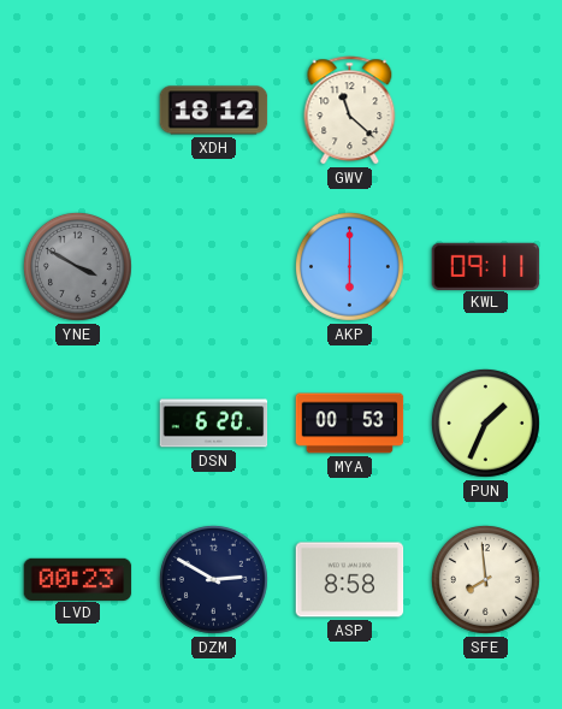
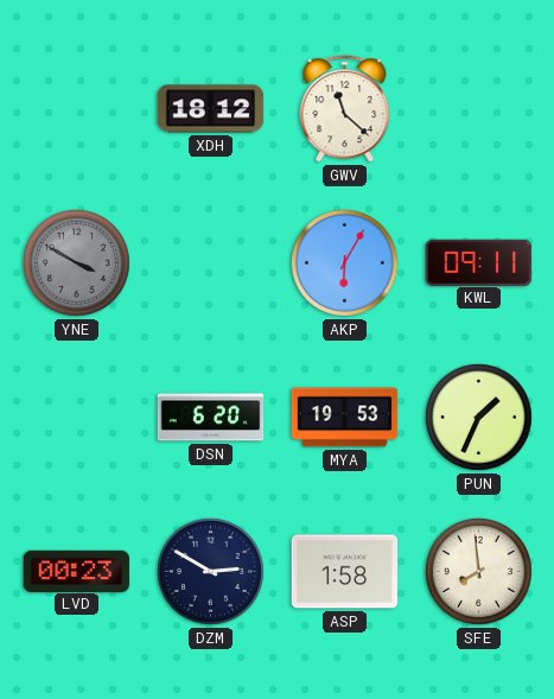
AKP: 6:00 -> 6:05
MYA: 00:53 -> 19:53
ASP: 8:58 -> 1:58
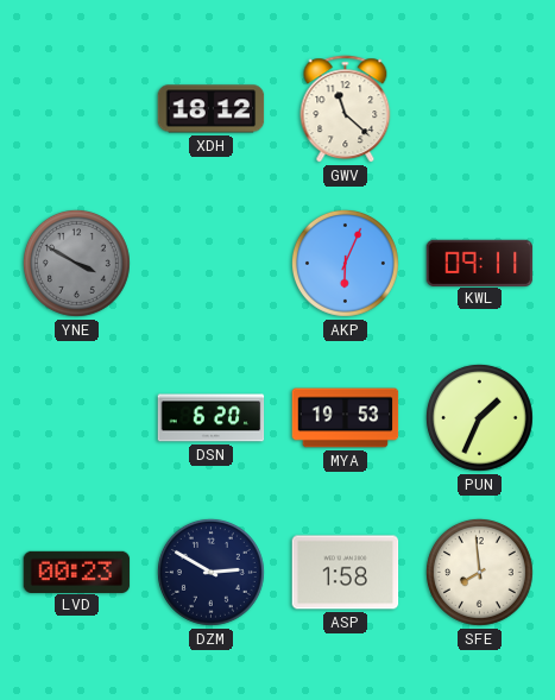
AKP: 6:05 -> 6:04
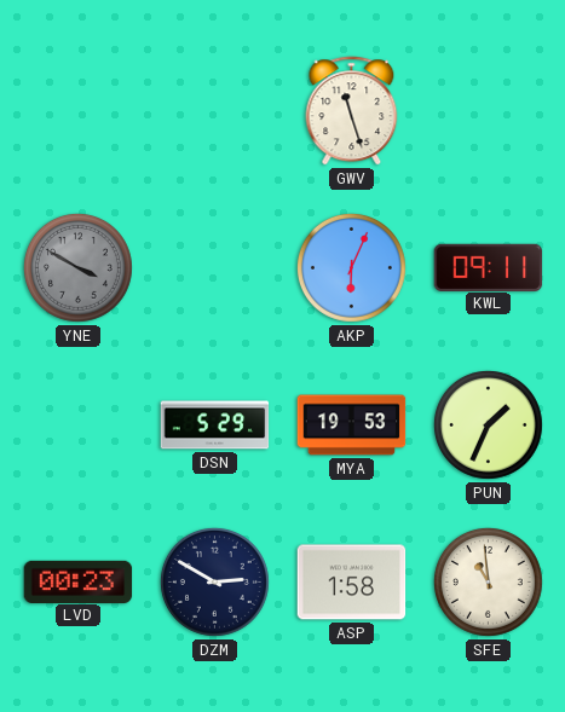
XDH: 18:12 -> none
GWV: 11:22 -> 11:27
DSN: 6:20 -> 5:29
SFE: 7:59 -> 10:59
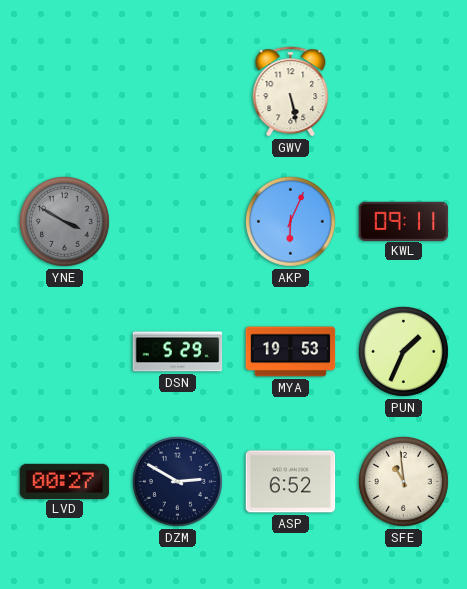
GWV: 11:27 -> 5:28
LVD: 00:23 -> 00:27
ASP: 1:58 -> 6:52
